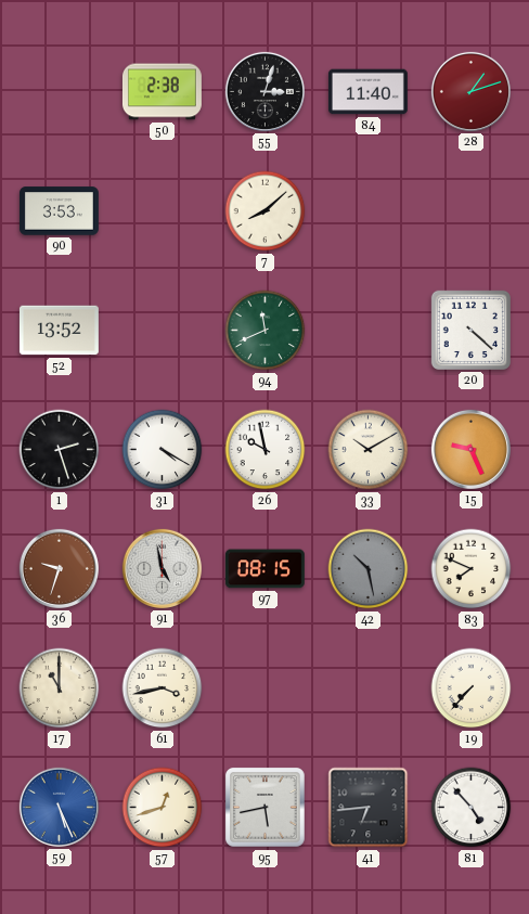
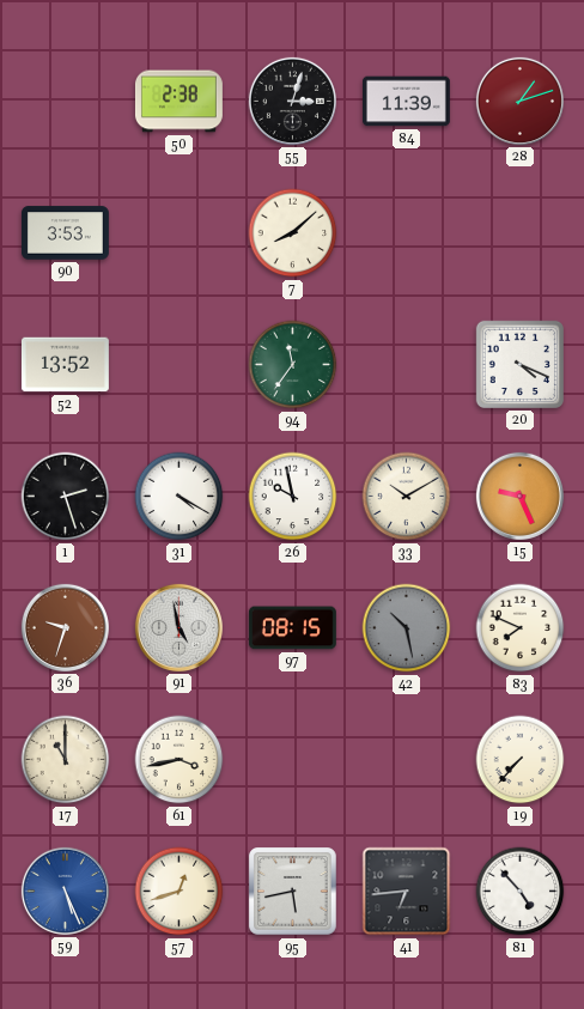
84: 11:40 -> 11:39
94: 11:41 -> 11:36
20: 4:22 -> 4:19
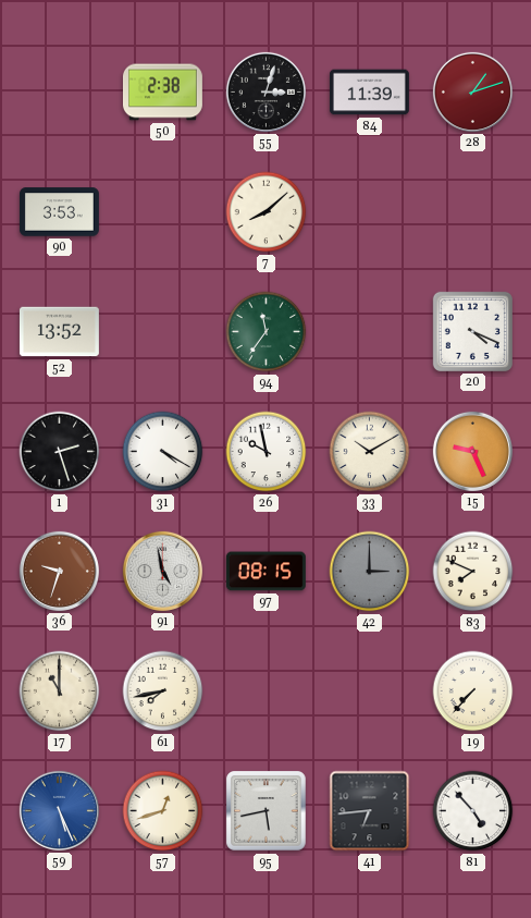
42: 10:28 -> 3:00
61: 3:43 -> 7:43
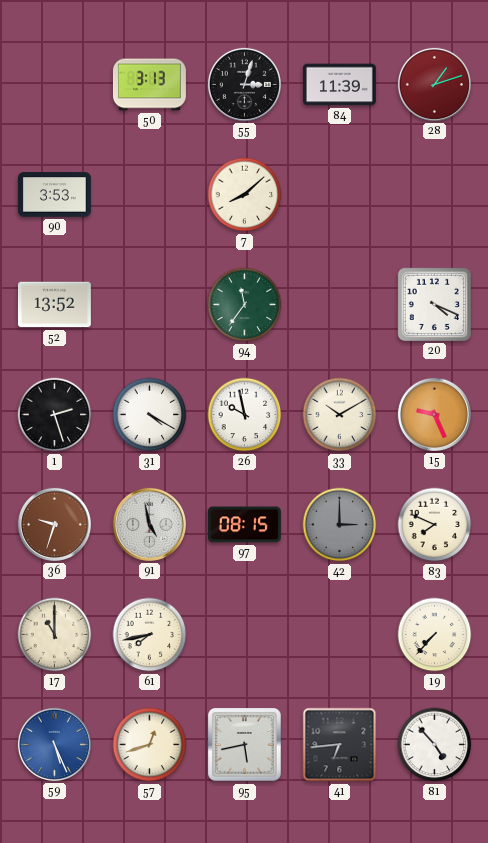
50: 2:38 -> 3:13
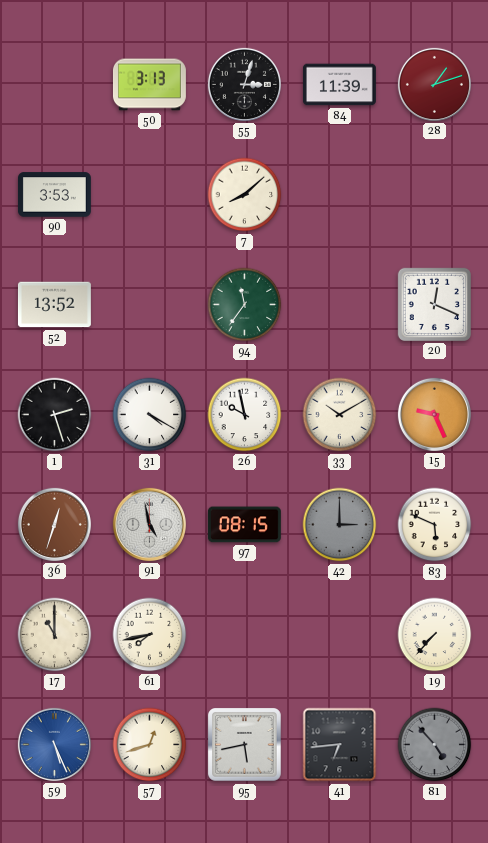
20: 4:19 -> 12:19
36: 9:33 -> 12:33
83: 7:49 -> 5:49
81 dial: white -> grey
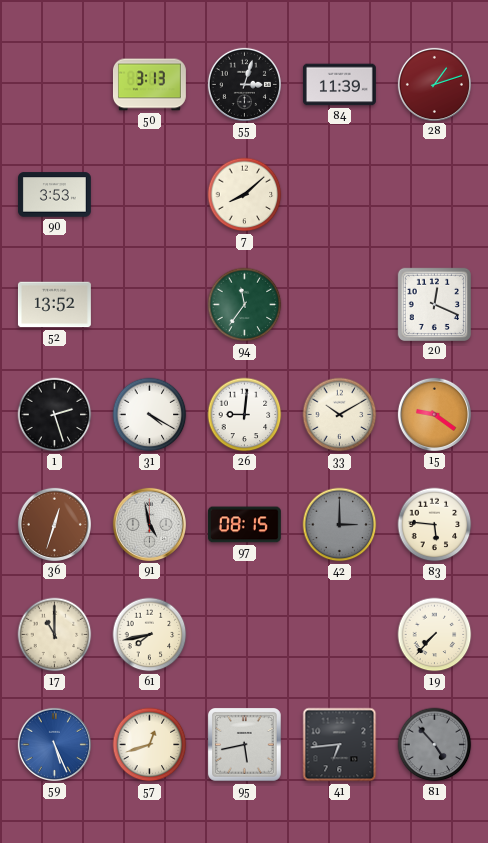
26: 9:58 -> 9:01
15: 9:26 -> 9:21
83: 5:49 -> 5:46
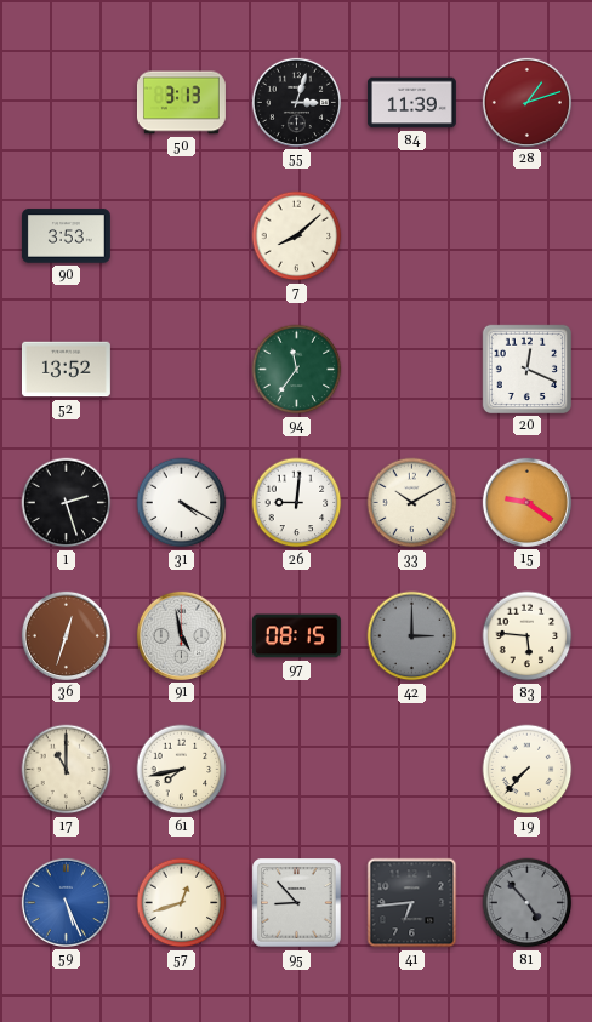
95: 5:43 -> 8:53
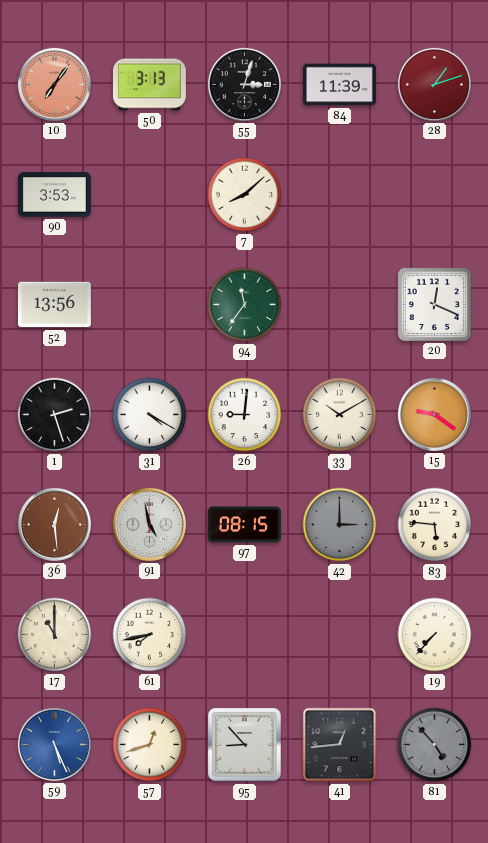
10: none -> 7:06
52: 13:52 -> 13:56
36: 12:33 -> 12:29
41: 6:44 -> 12:44
